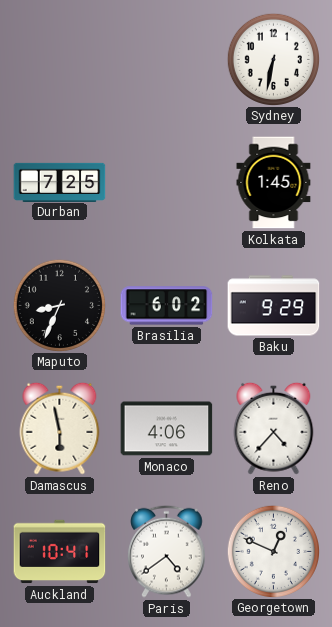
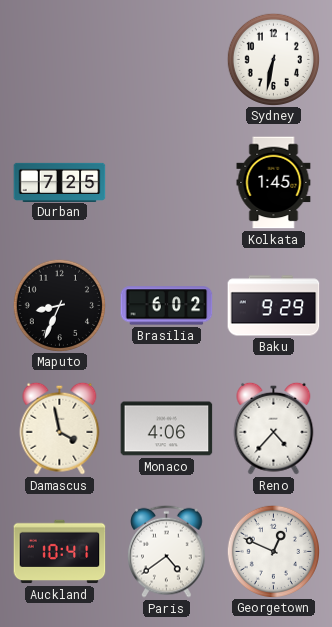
Damascus: 5:58 -> 3:58
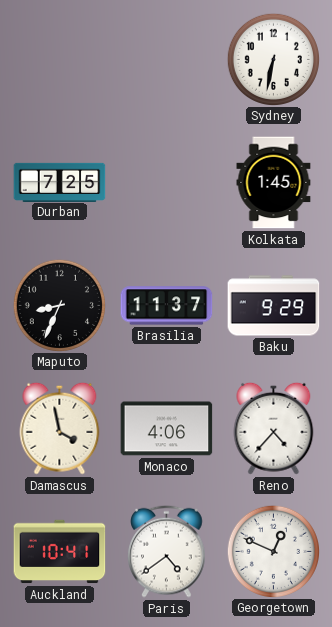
Brasilia: 6:02 -> 11:37
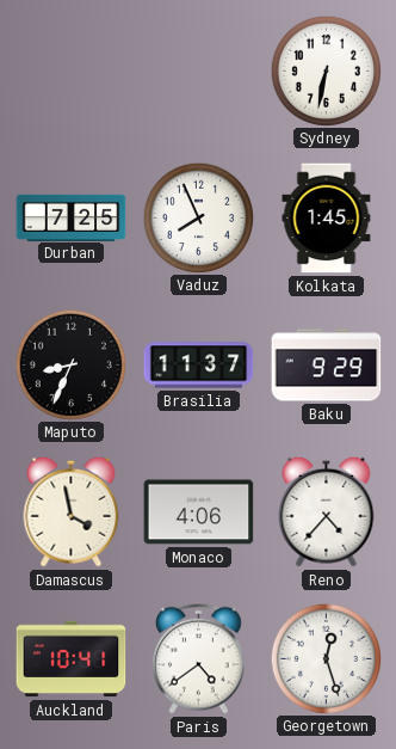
Vaduz: none -> 7:56
Georgetown: 12:49 -> 12:27
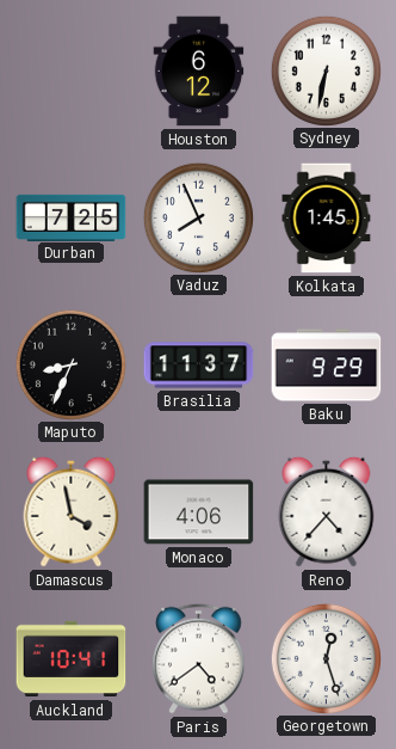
Houston: none -> 6:12
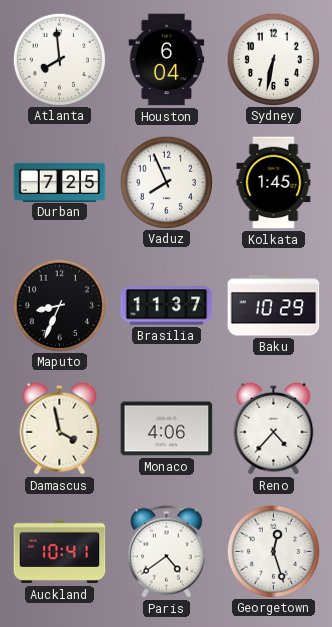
Atlanta: none -> 7:59
Houston: 6:12 -> 6:04
Baku: 9:29 -> 10:29
